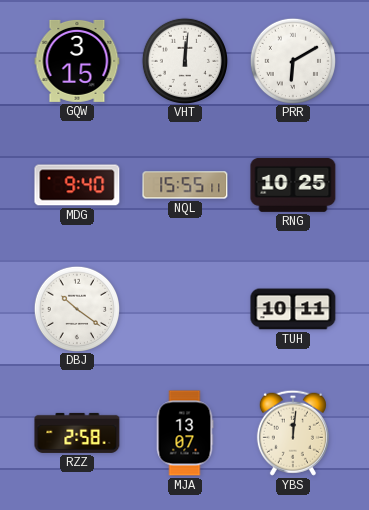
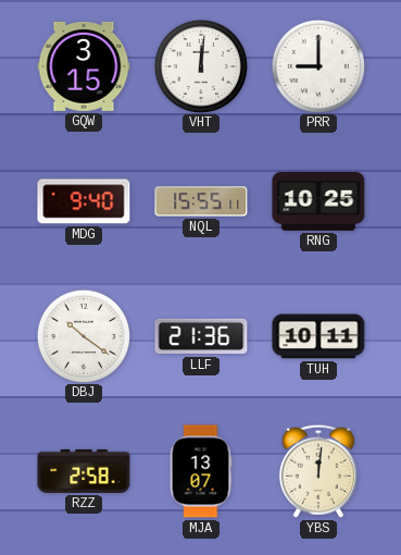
PRR: 6:10 -> 9:00
LLF: none -> 21:36
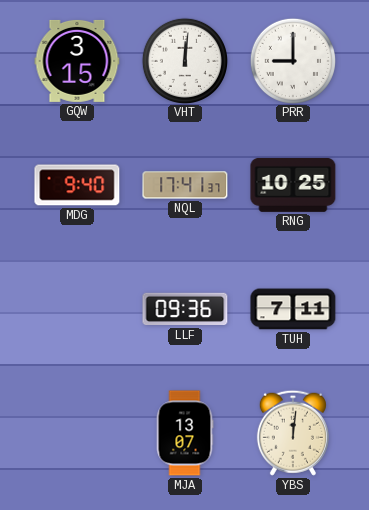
NQL: 15:55 -> 17:41
DBJ: 10:21 -> none
LLF: 21:36 -> 09:36
TUH: 10:11 -> 7:11
RZZ: 2:58 -> none
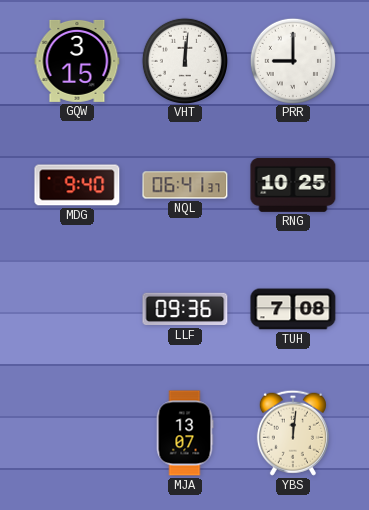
NQL: 17:41 -> 06:41
TUH: 7:11 -> 7:08
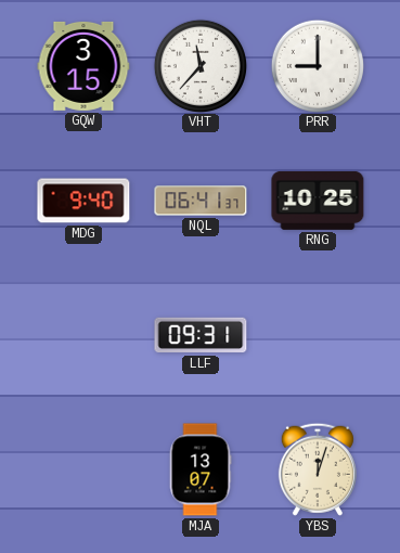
VHT: 12:01 -> 11:37
LLF: 09:36 -> 09:31
TUH: 7:08 -> none
YBS: 12:01 -> 12:03
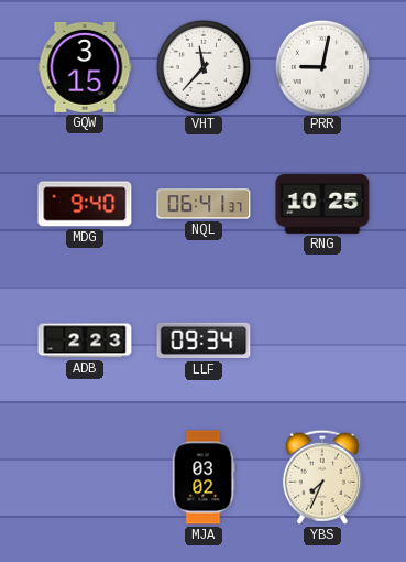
PRR: 9:00 -> 9:02
ADB: none -> 2:23
LLF: 09:31 -> 09:34
MJA: 13:07 -> 03:02
YBS: 12:03 -> 7:34
